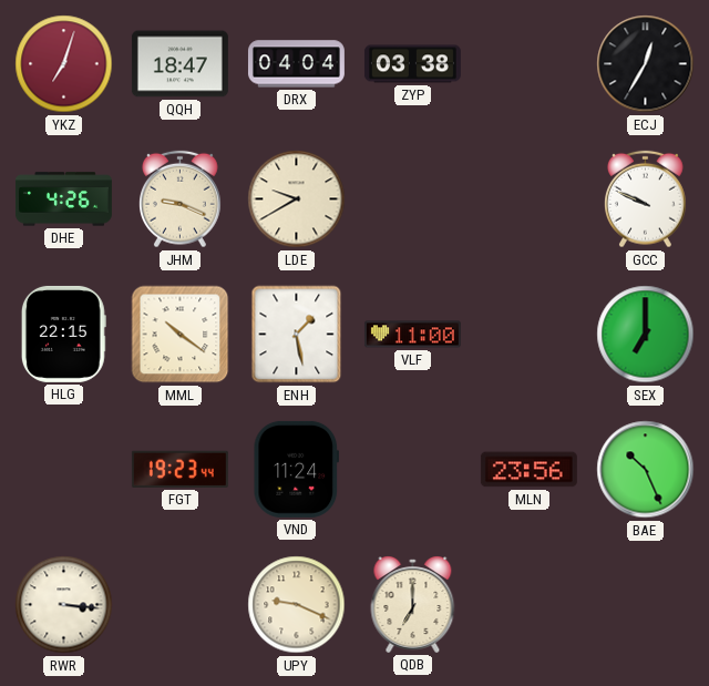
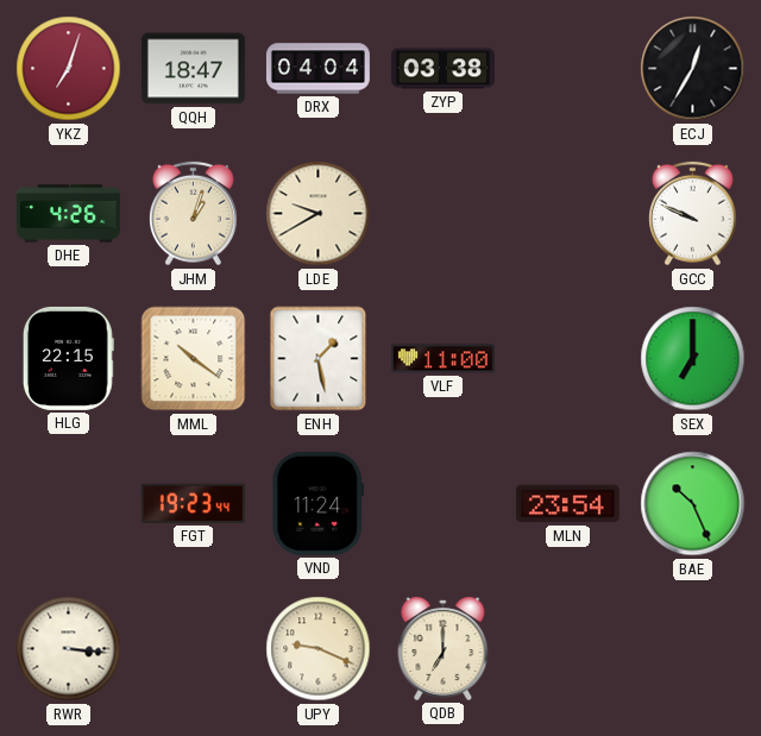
JHM: 9:19 -> 1:03
MLN: 23:56 -> 23:54
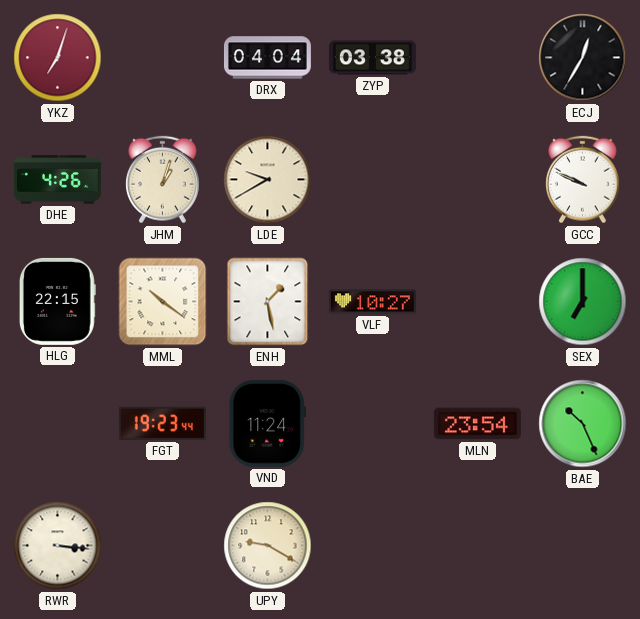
QQH: 18:47 -> none
VLF: 11:00 -> 10:27
UPY: 9:19 -> 9:20
QDB: 7:00 -> none
